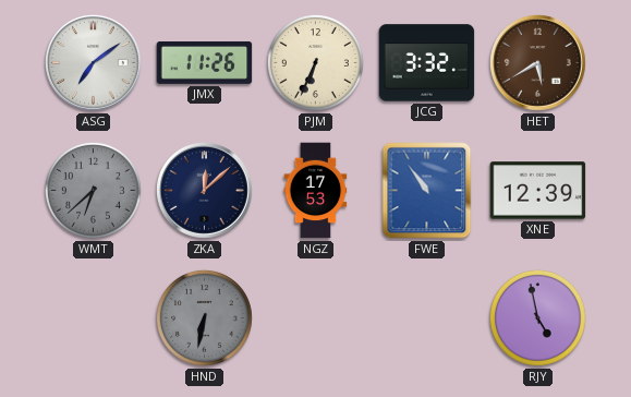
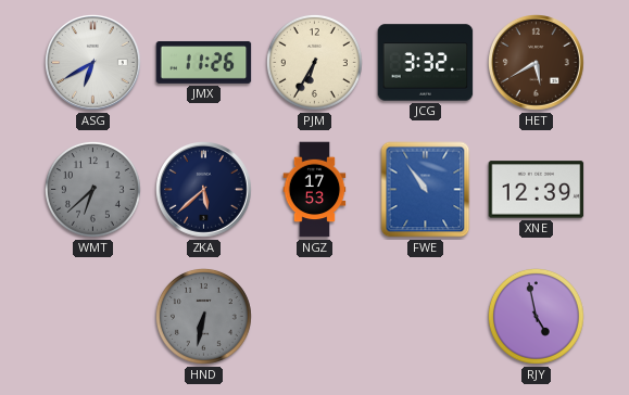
ASG: 7:09 -> 6:40
PJM: 6:34 -> 6:35
ZKA: 12:08 -> 5:38
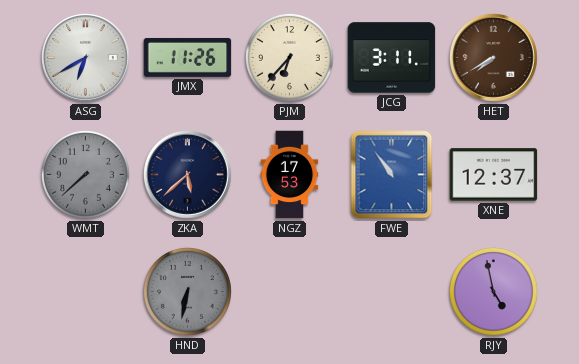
PJM: 6:35 -> 6:37
JCG: 3:32 -> 3:11
HET: 5:40 -> 7:40
WMT: 6:38 -> 7:38
XNE: 12:39 -> 12:37
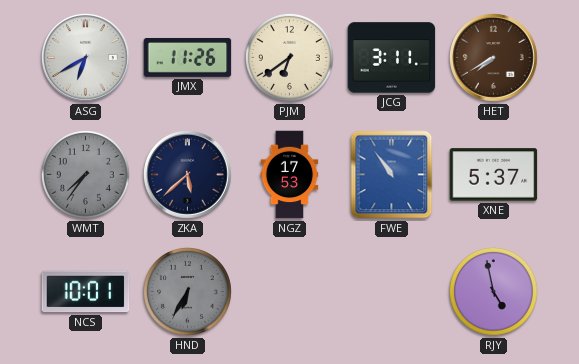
PJM: 6:37 -> 6:39
WMT: 7:38 -> 7:36
XNE: 12:37 -> 5:37
NCS: none -> 10:01
HND: 6:32 -> 6:35
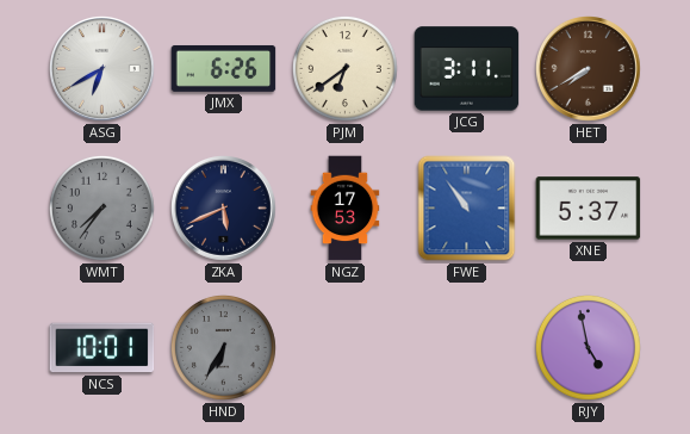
JMX: 11:26 -> 6:26
ZKA: 5:38 -> 5:41
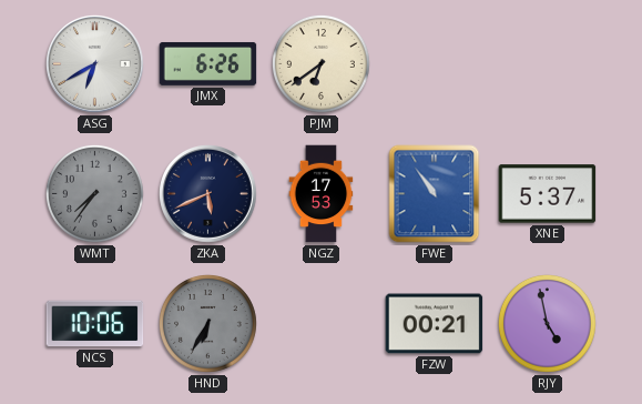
JCG: 3:11 -> none
HET: 7:40 -> none
NCS: 10:01 -> 10:06
FZW: none -> 00:21
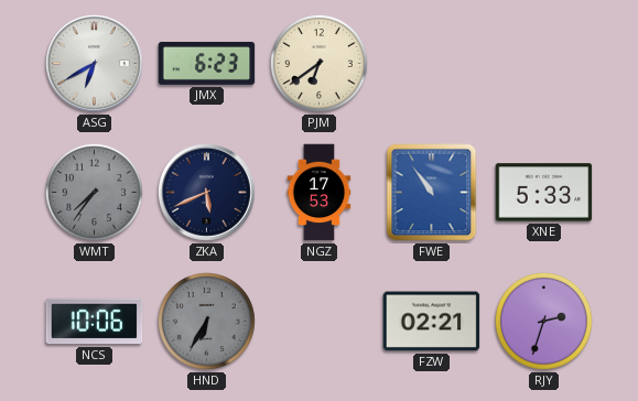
JMX: 6:26 -> 6:23
XNE: 5:37 -> 5:33
FZW: 00:21 -> 02:21
RJY: 4:58 -> 2:33
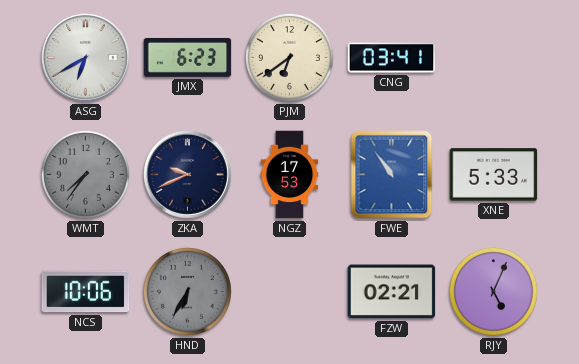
CNG: none -> 03:41
ZKA: 5:41 -> 9:41
RJY: 2:33 -> 5:04
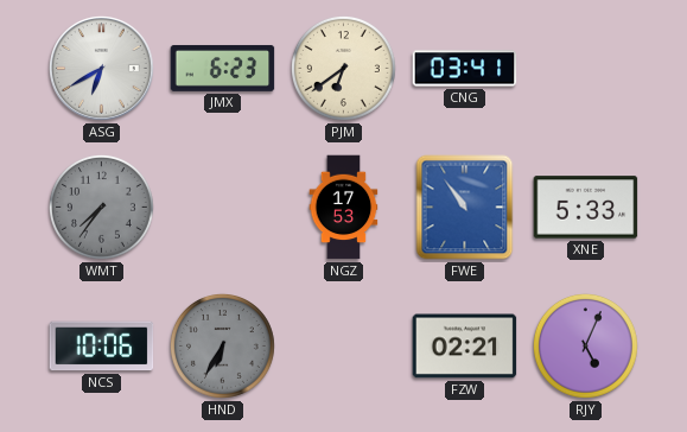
ZKA: 9:41 -> none
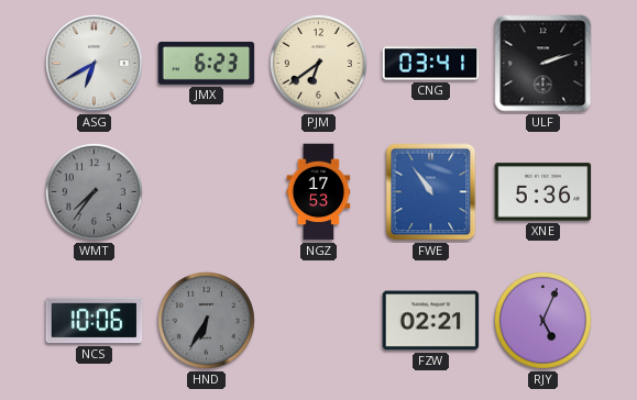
ULF: none -> 2:12
XNE: 5:33 -> 5:36
